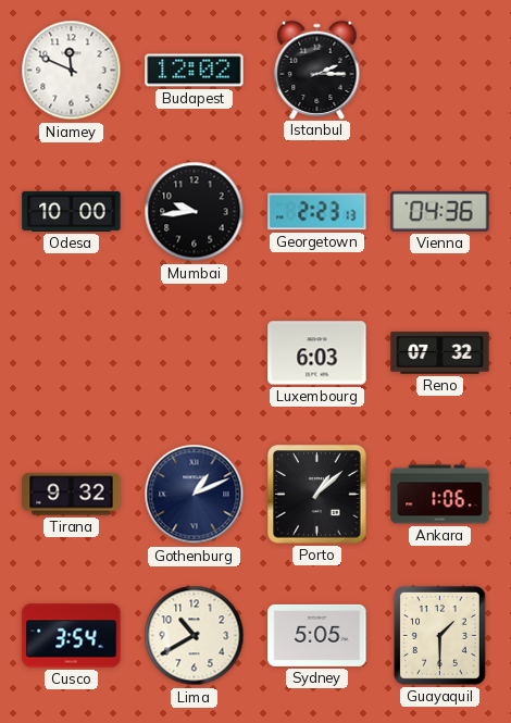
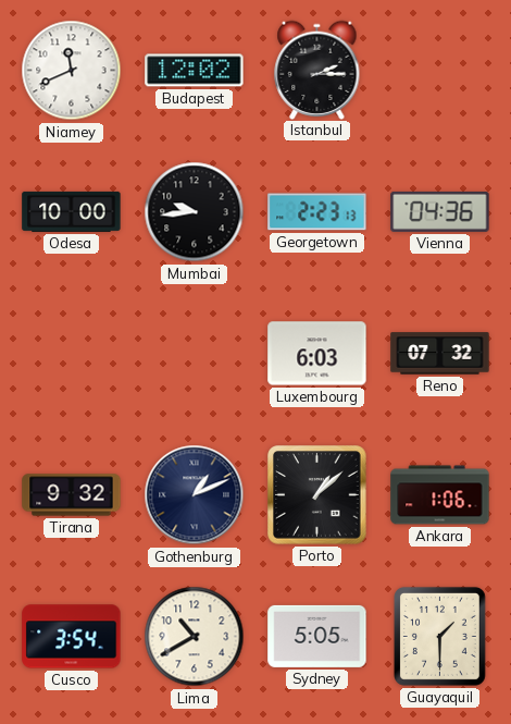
Niamey: 11:49 -> 11:41
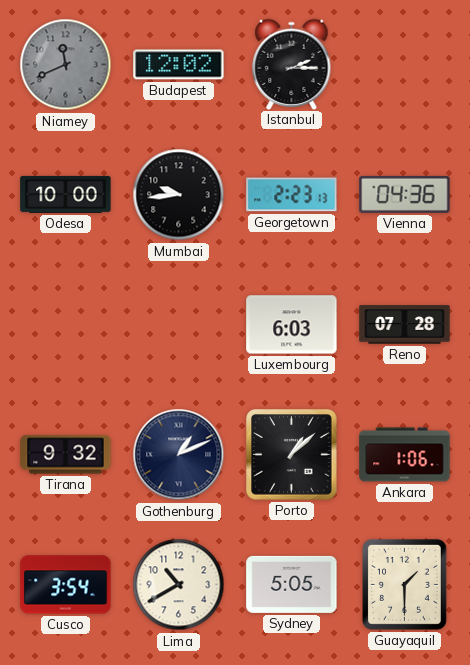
Niamey dial: white -> grey
Reno: 07:32 -> 07:28
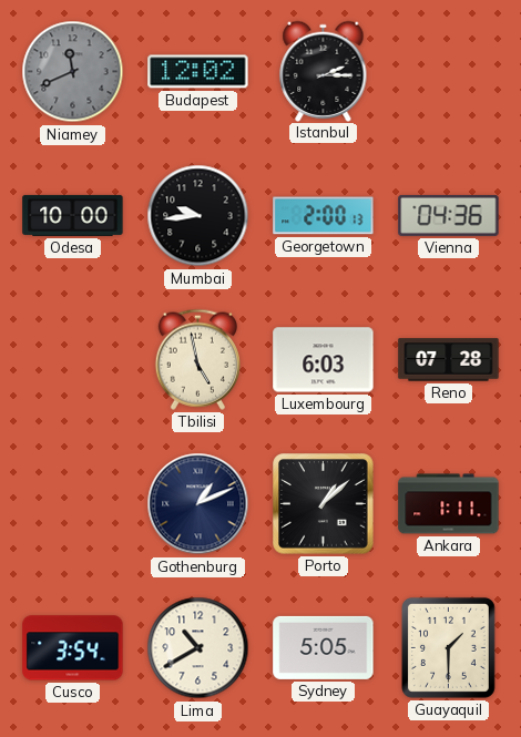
Georgetown: 2:23 -> 2:00
Tbilisi: none -> 4:58
Tirana: 9:32 -> none
Ankara: 1:06 -> 1:11
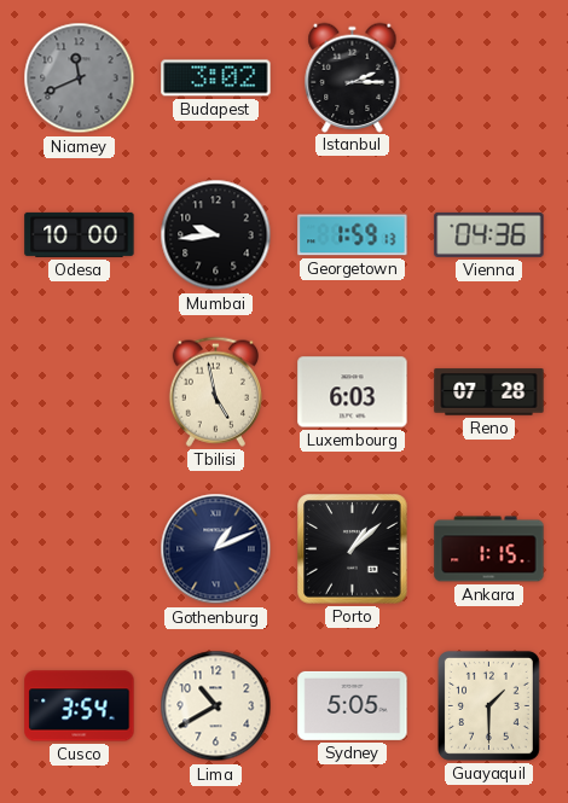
Budapest: 12:02 -> 3:02
Georgetown: 2:00 -> 1:59
Ankara: 1:11 -> 1:15
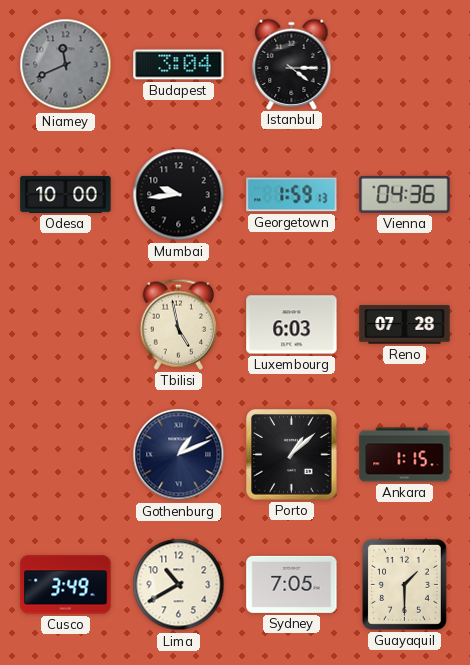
Budapest: 3:02 -> 3:04
Istanbul: 2:15 -> 4:15
Cusco: 3:54 -> 3:49
Sydney: 5:05 -> 7:05
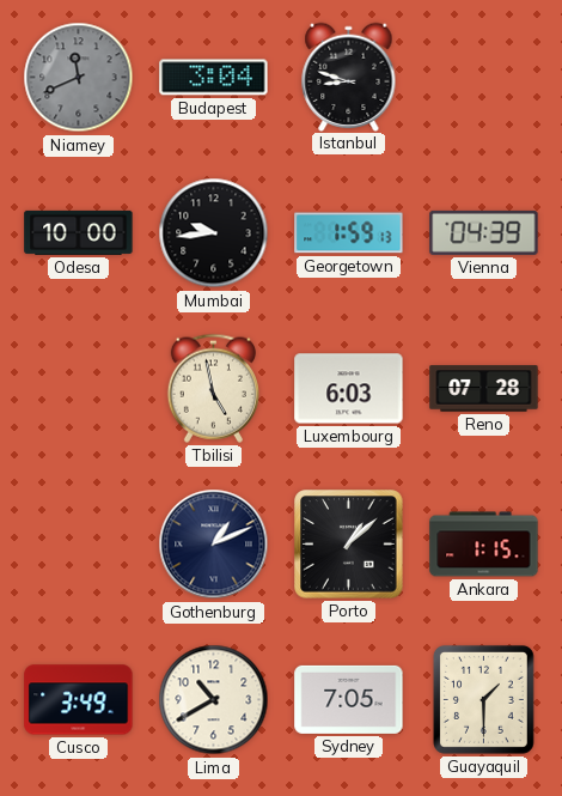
Istanbul: 4:15 -> 8:48
Vienna: 04:36 -> 04:39
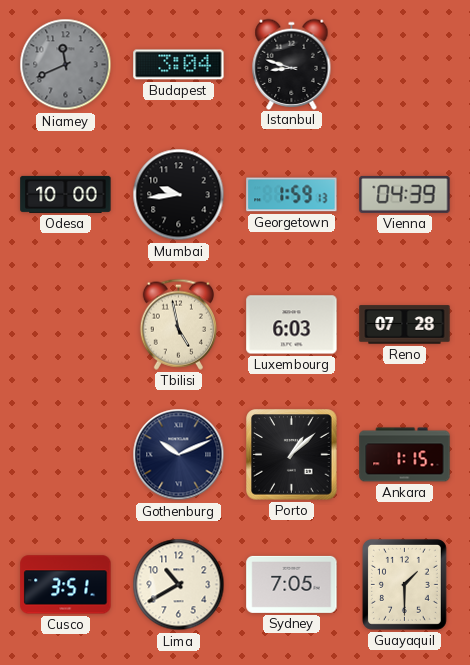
Gothenburg: 1:11 -> 10:11
Cusco: 3:49 -> 3:51
